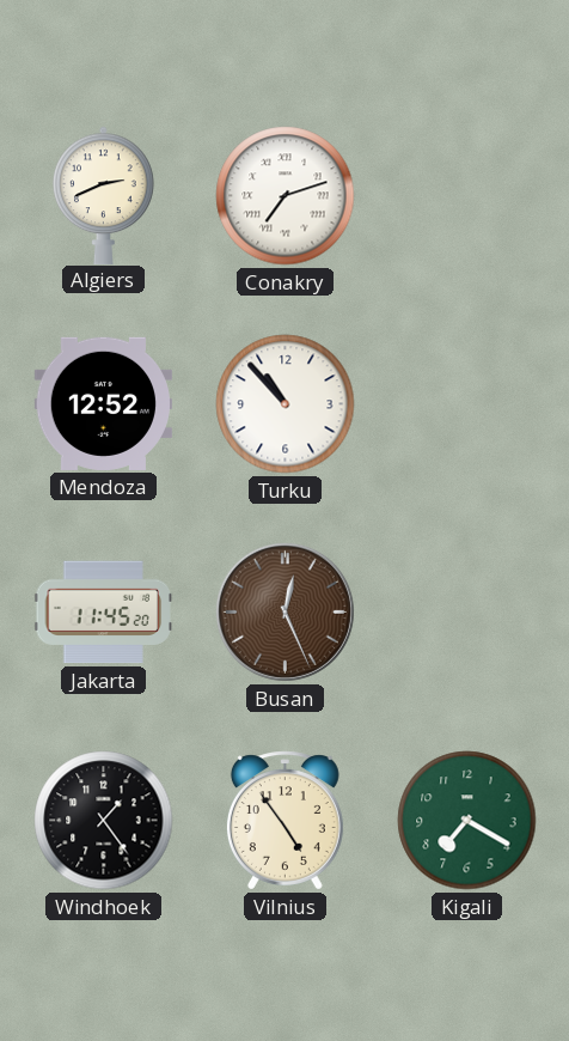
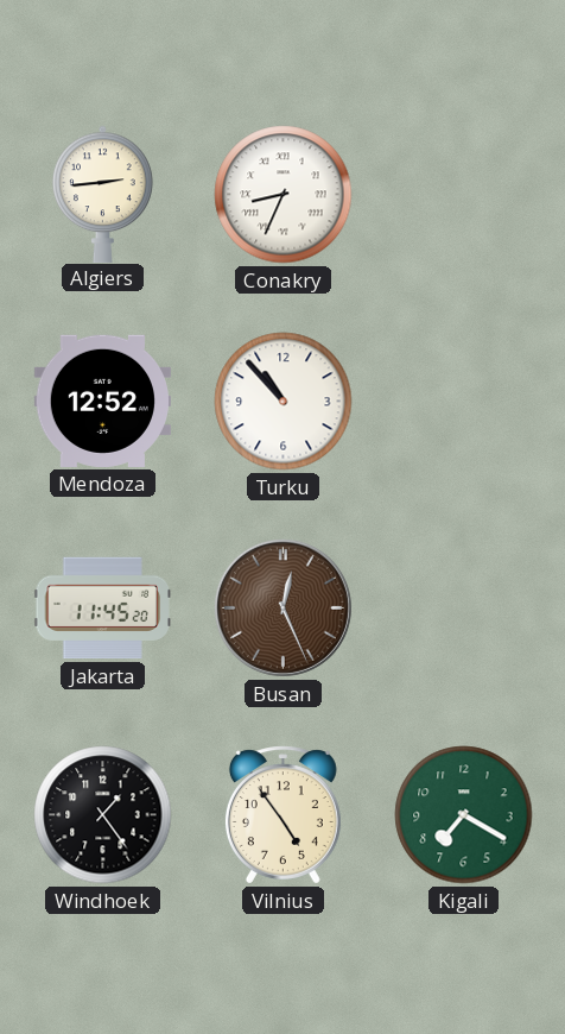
Algiers: 2:41 -> 2:44
Conakry: 7:12 -> 8:34
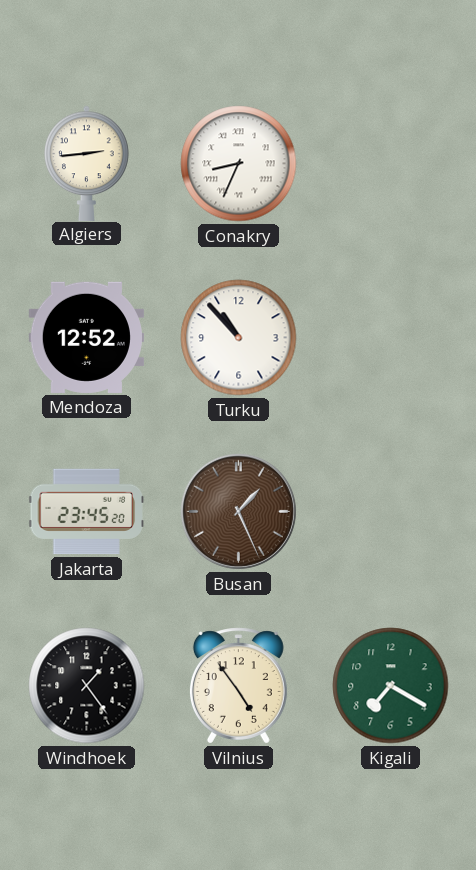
Jakarta: 11:45 -> 23:45
Busan: 12:26 -> 1:26
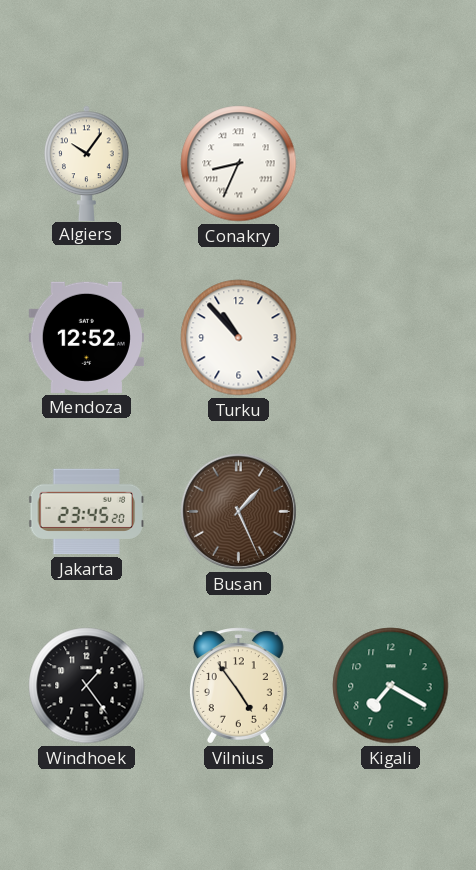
Algiers: 2:44 -> 10:06
